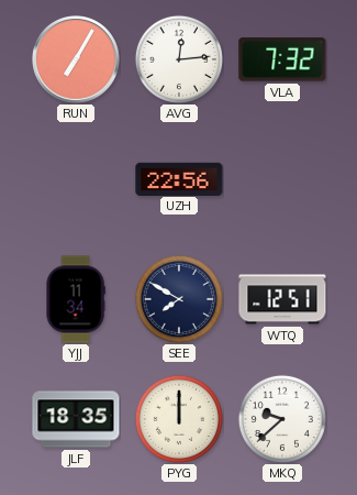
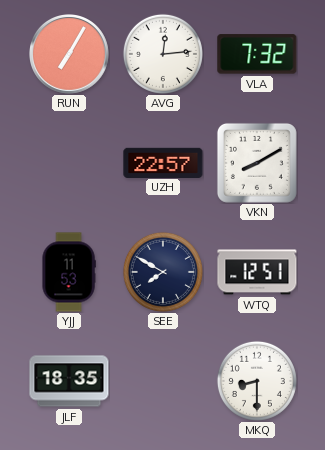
UZH: 22:56 -> 22:57
VKN: none -> 8:10
YJJ: 11:34 -> 11:53
PYG: 12:00 -> none
MKQ: 9:38 -> 8:30
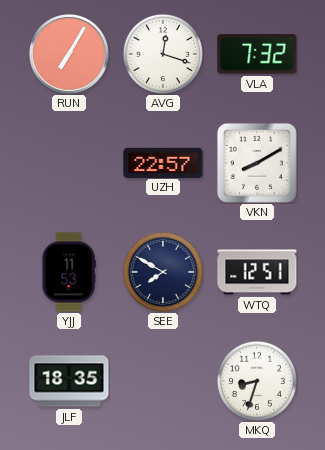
AVG: 12:14 -> 12:18
MKQ: 8:30 -> 8:33
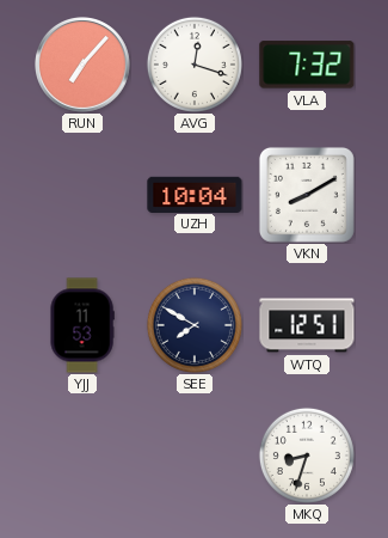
RUN: 7:05 -> 7:07
UZH: 22:57 -> 10:04
JLF: 18:35 -> none
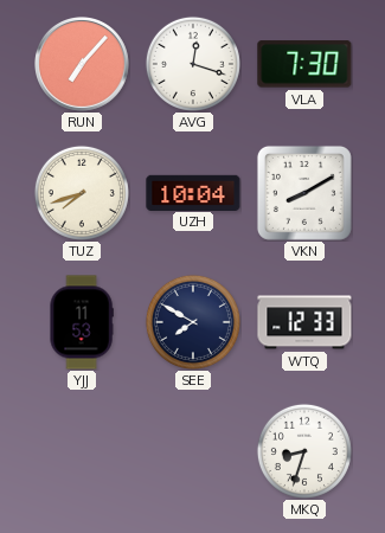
VLA: 7:32 -> 7:30
TUZ: none -> 7:42
WTQ: 12:51 -> 12:33
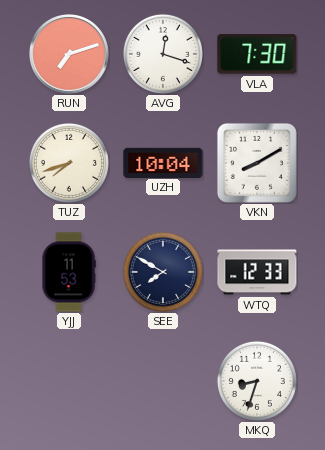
RUN: 7:07 -> 7:12
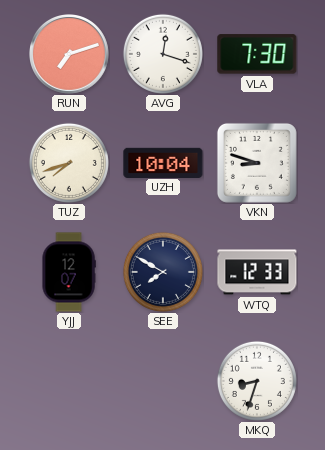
VKN: 8:10 -> 8:48
YJJ: 11:53 -> 12:07
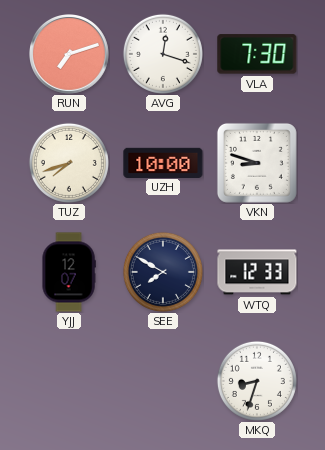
UZH: 10:04 -> 10:00
